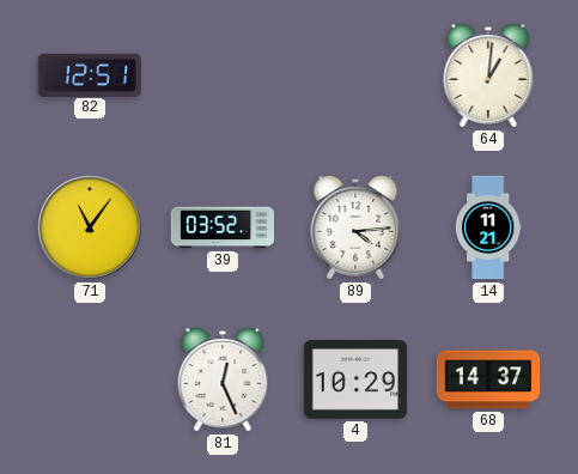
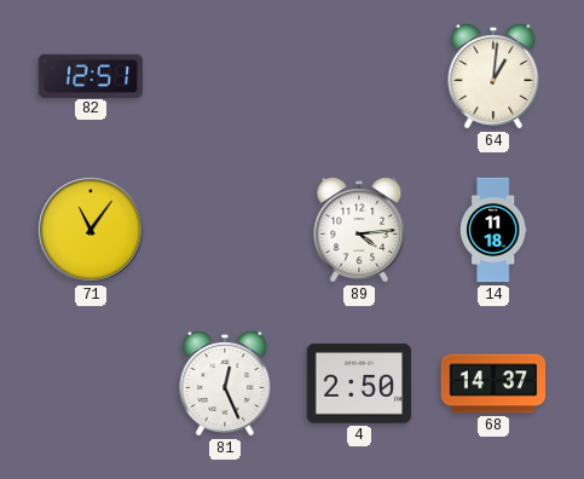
39: 03:52 -> none
14: 11:21 -> 11:18
4: 10:29 -> 2:50
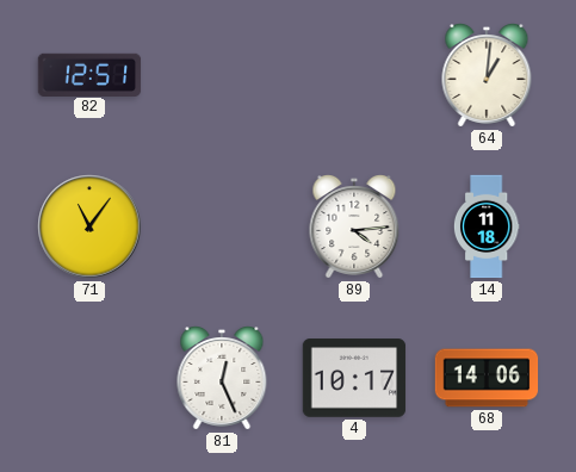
4: 2:50 -> 10:17
68: 14:37 -> 14:06
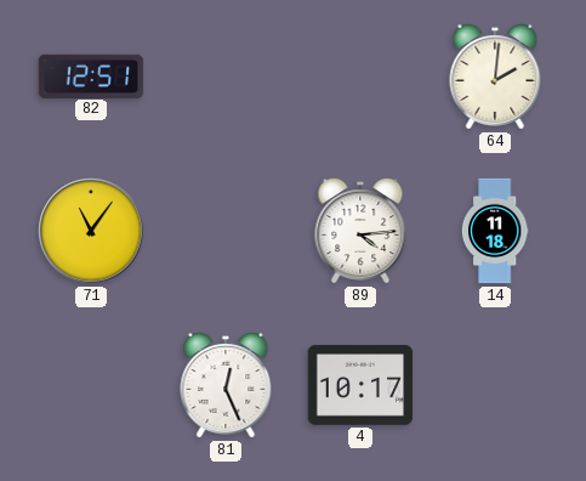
64: 1:01 -> 2:01
68: 14:06 -> none
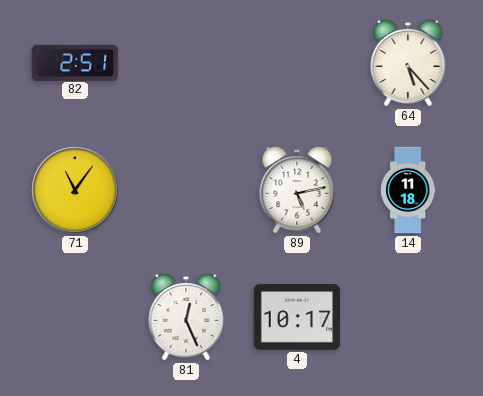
82: 12:51 -> 2:51
64: 2:01 -> 5:23
89: 4:14 -> 5:13
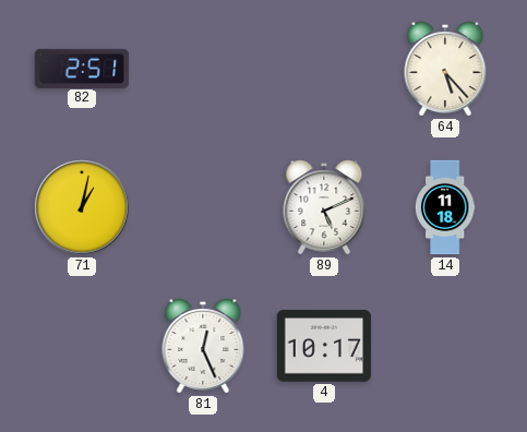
71: 11:06 -> 1:02
89: 5:13 -> 5:11
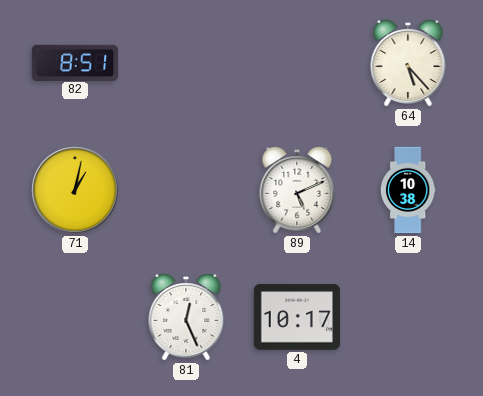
82: 2:51 -> 8:51
14: 11:18 -> 10:38
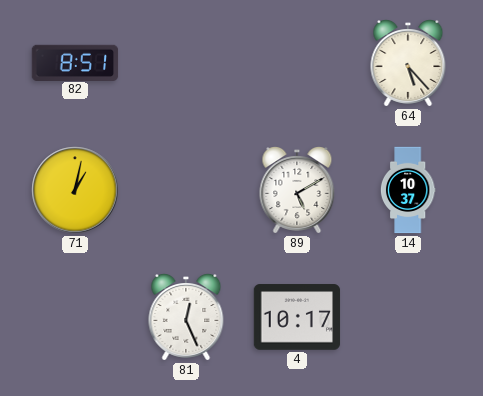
89: 5:11 -> 5:10
14: 10:38 -> 10:37
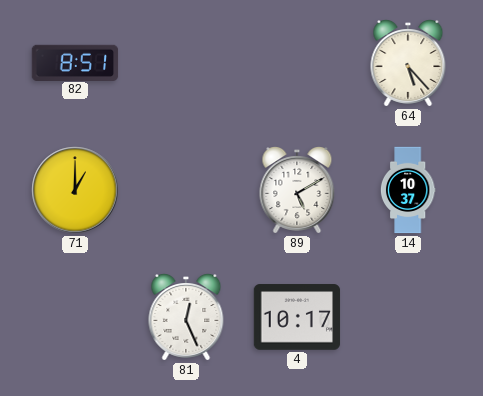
71: 1:02 -> 1:00
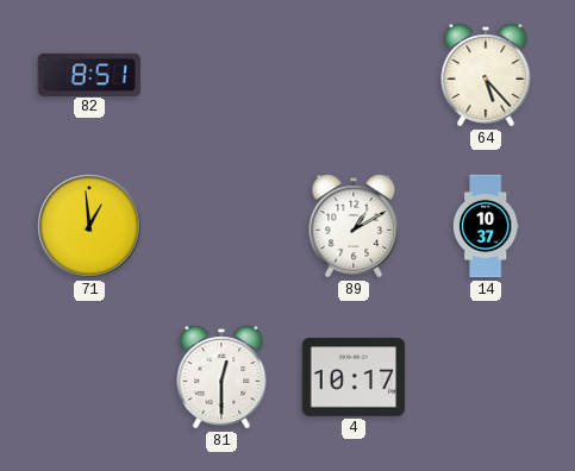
71: 1:00 -> 12:59
89: 5:10 -> 1:10
81: 12:26 -> 12:30
